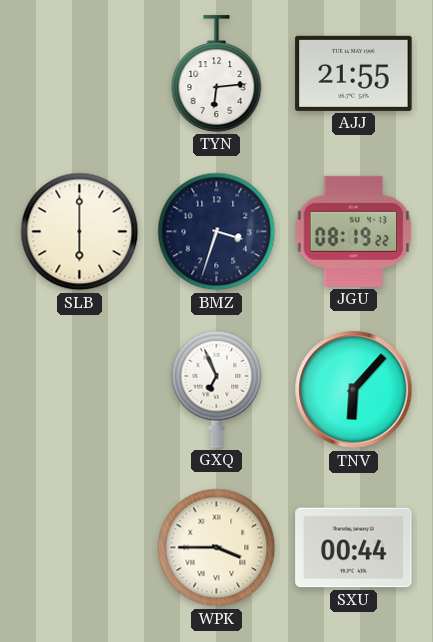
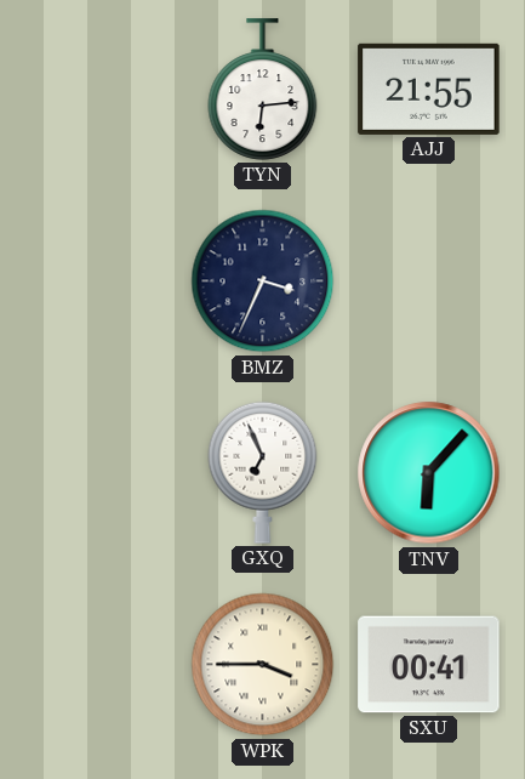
SLB: 6:00 -> none
BMZ: 3:33 -> 3:34
JGU: 08:19 -> none
SXU: 00:44 -> 00:41
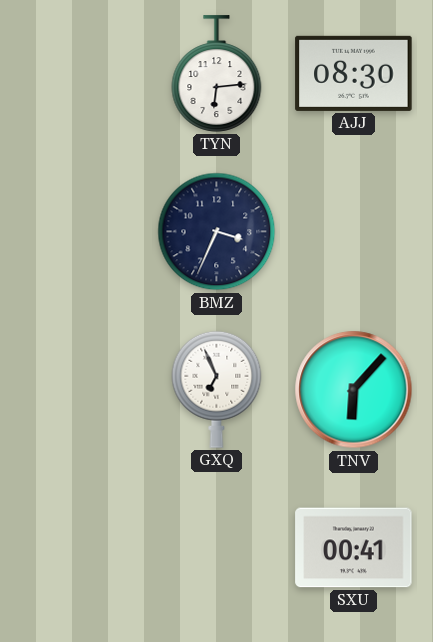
AJJ: 21:55 -> 08:30
WPK: 3:45 -> none
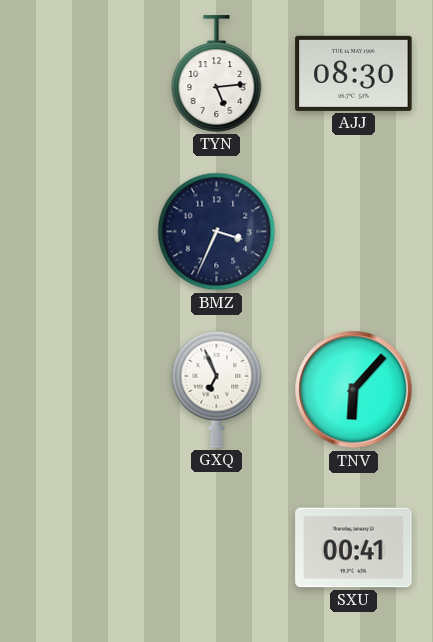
TYN: 6:14 -> 5:14
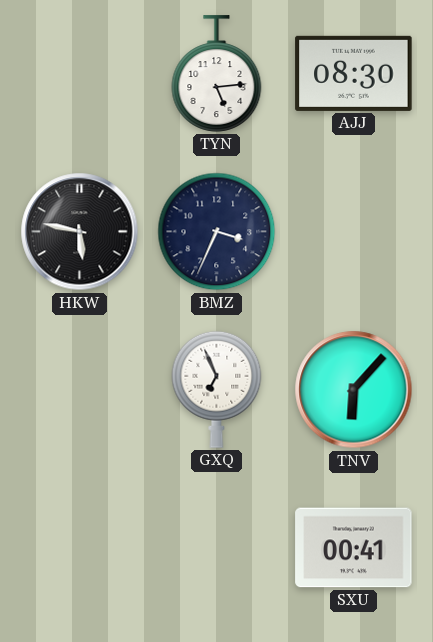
HKW: none -> 5:47
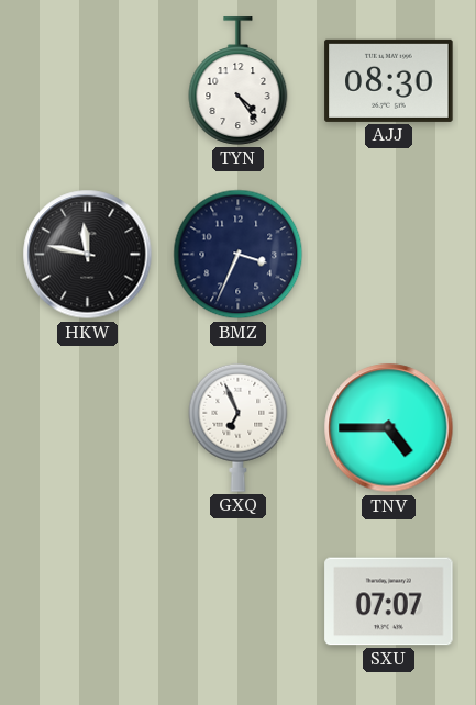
TYN: 5:14 -> 4:24
HKW: 5:47 -> 11:47
TNV: 6:07 -> 4:45
SXU: 00:41 -> 07:07
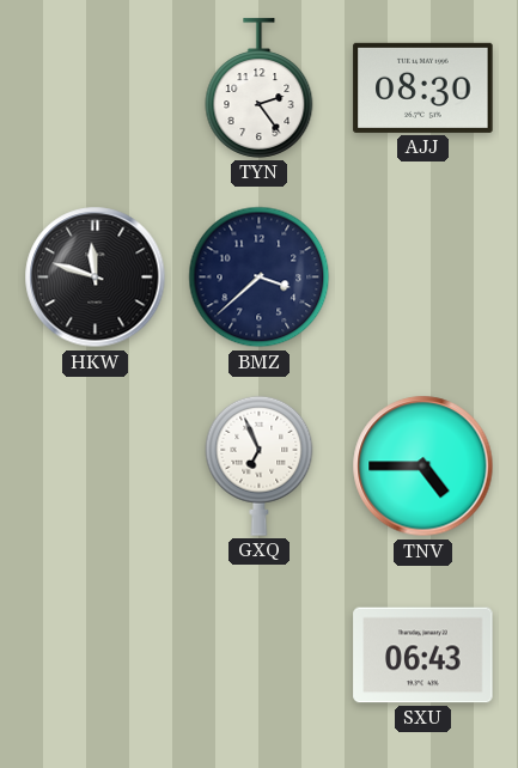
TYN: 4:24 -> 2:24
HKW: 11:47 -> 11:48
BMZ: 3:34 -> 3:38
SXU: 07:07 -> 06:43
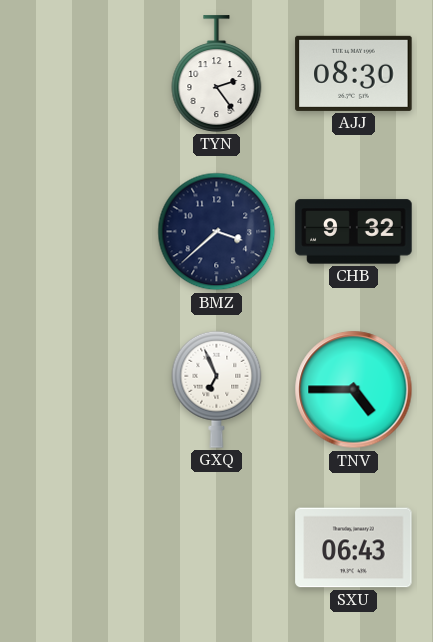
HKW: 11:48 -> none
CHB: none -> 9:32
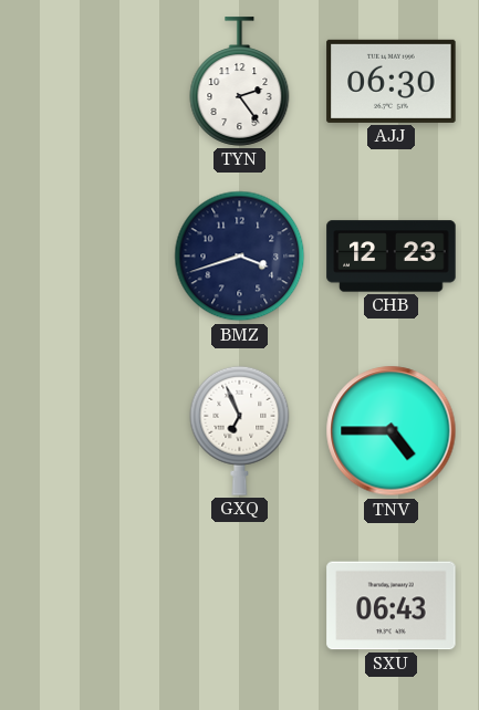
AJJ: 08:30 -> 06:30
BMZ: 3:38 -> 3:42
CHB: 9:32 -> 12:23
